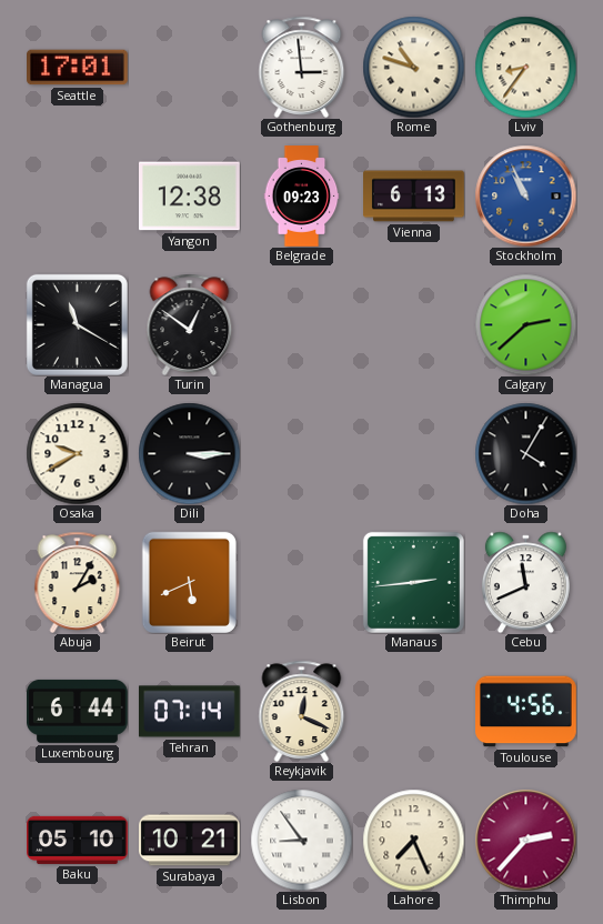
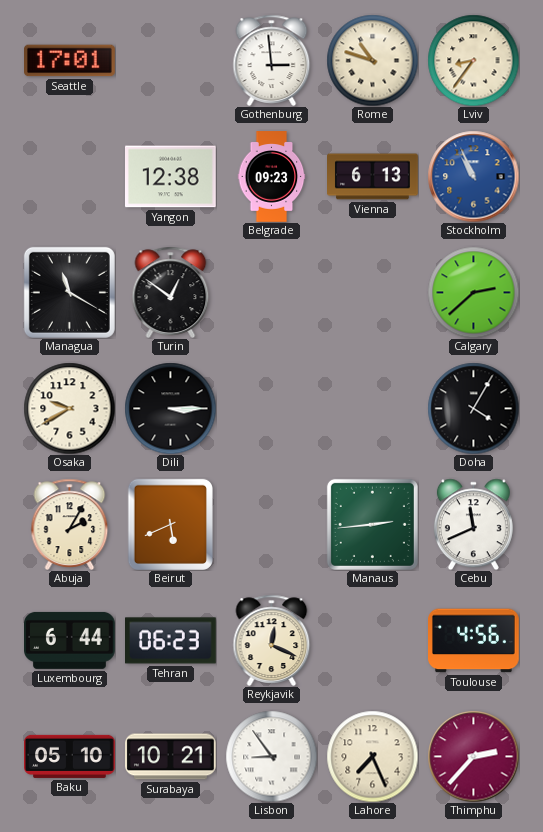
Tehran: 07:14 -> 06:23
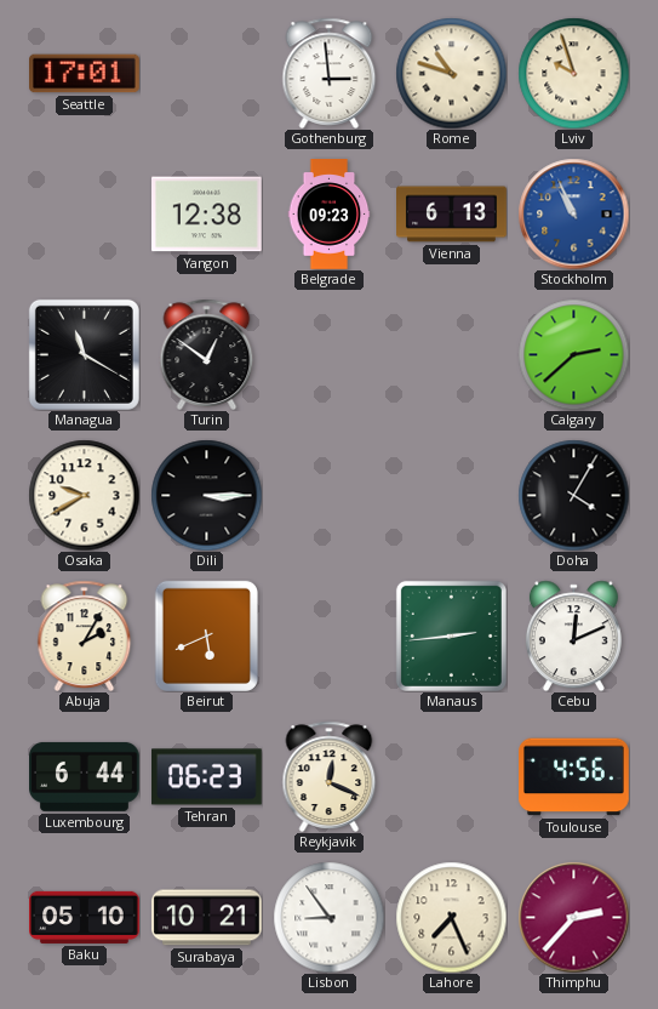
Lviv: 8:36 -> 9:57
Cebu: 11:41 -> 12:11
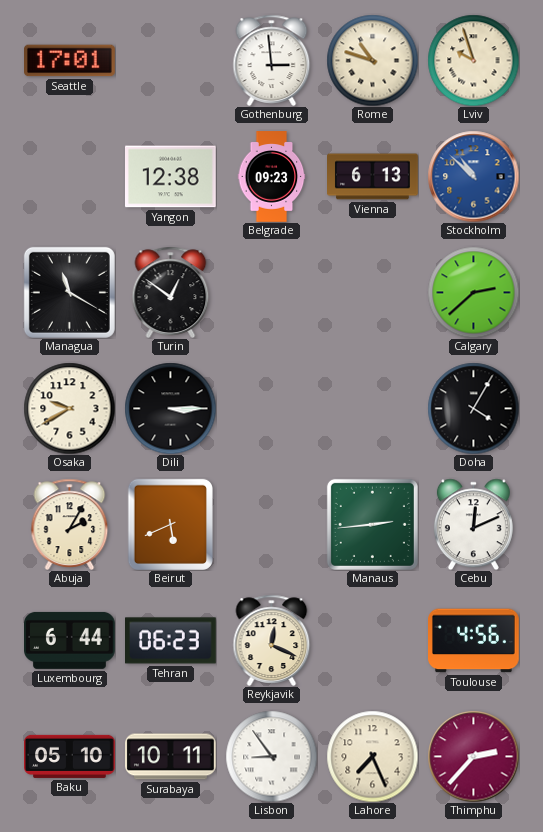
Stockholm: 10:56 -> 10:52
Surabaya: 10:21 -> 10:11
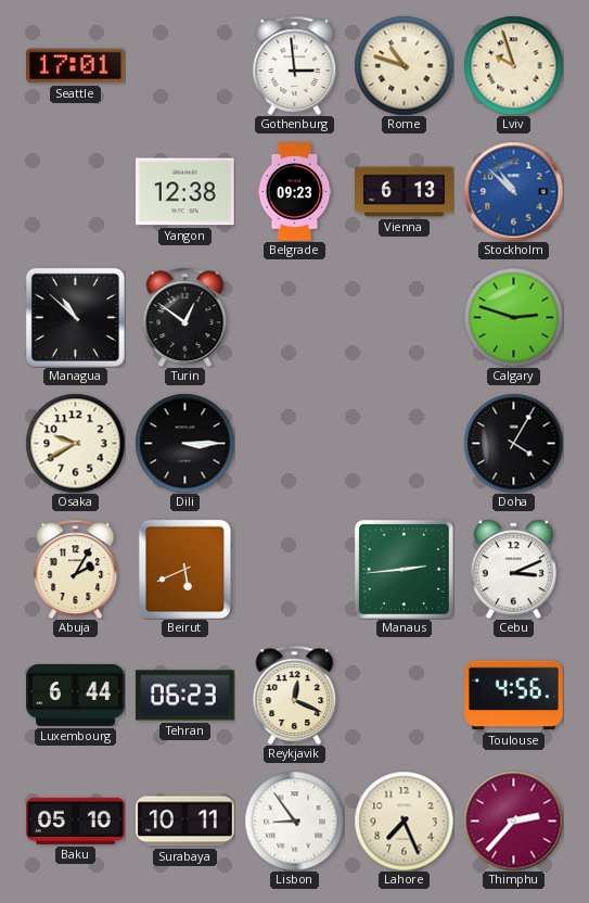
Managua: 11:20 -> 10:52
Calgary: 2:38 -> 2:48
Cebu: 12:11 -> 3:11
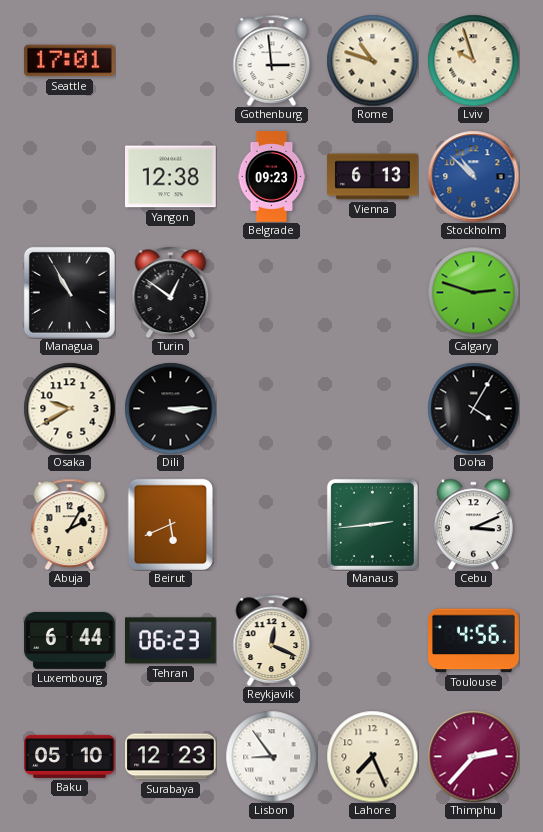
Managua: 10:52 -> 10:55
Surabaya: 10:11 -> 12:23
